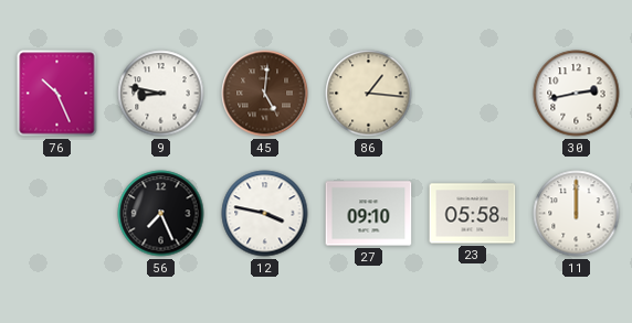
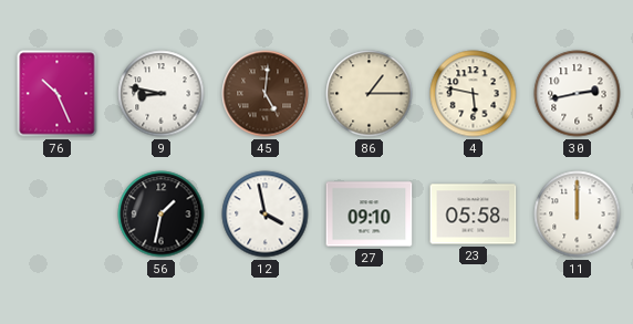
86: 1:16 -> 1:15
4: none -> 5:47
56: 7:26 -> 1:32
12: 3:47 -> 3:58
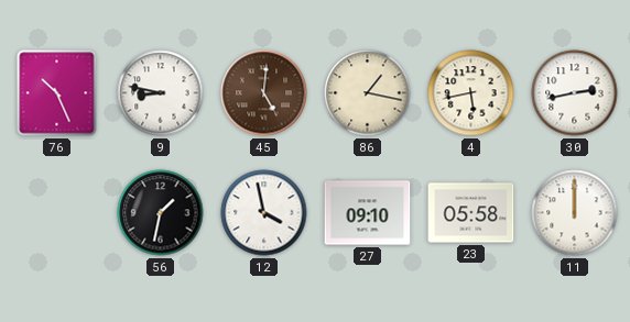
86: 1:15 -> 1:17
4: 5:47 -> 5:43
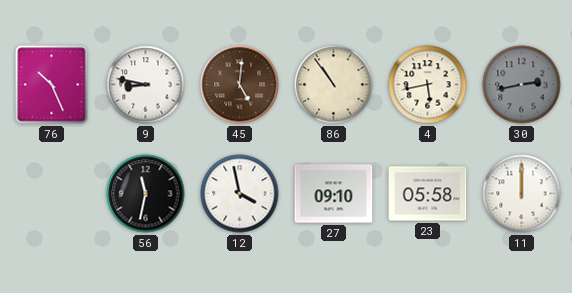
86: 1:17 -> 10:54
30 dial: white -> grey
56: 1:32 -> 11:32
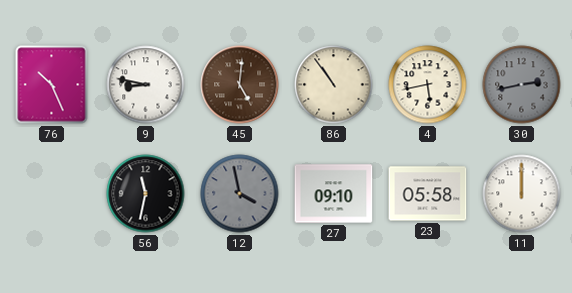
12 dial: white -> grey
